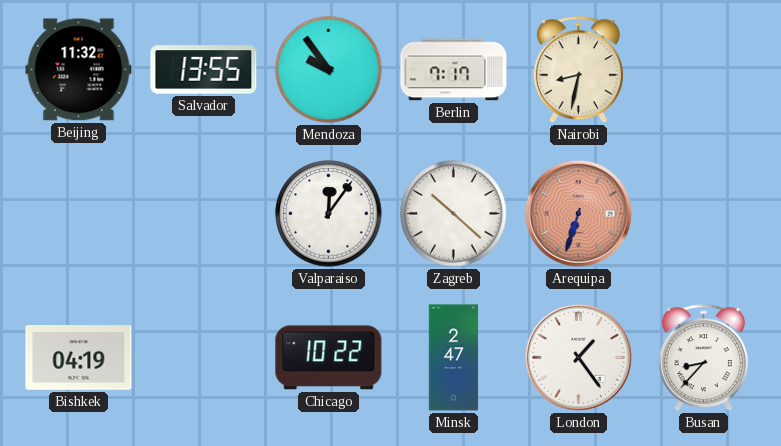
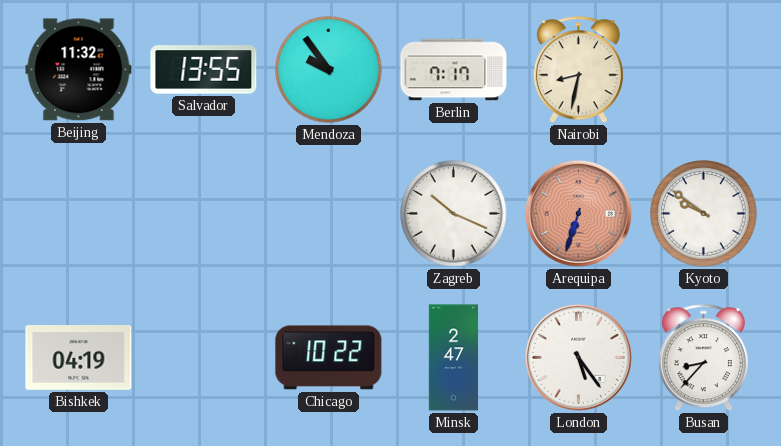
Valparaiso: 12:06 -> none
Zagreb: 10:22 -> 10:19
Kyoto: none -> 9:51
London: 1:24 -> 5:24
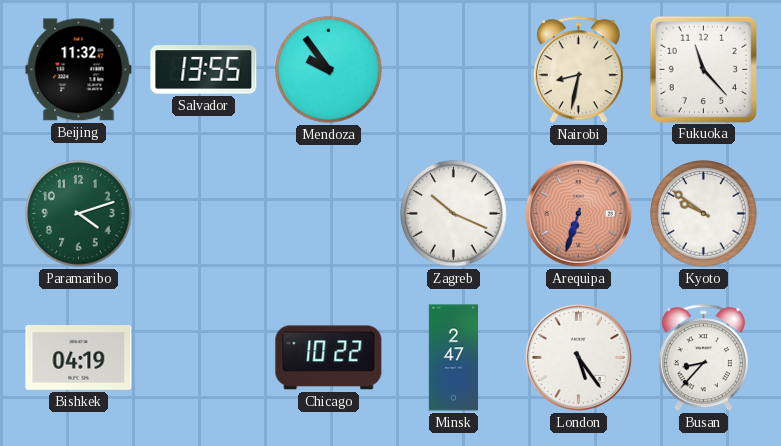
Berlin: 7:17 -> none
Fukuoka: none -> 11:23
Paramaribo: none -> 4:12
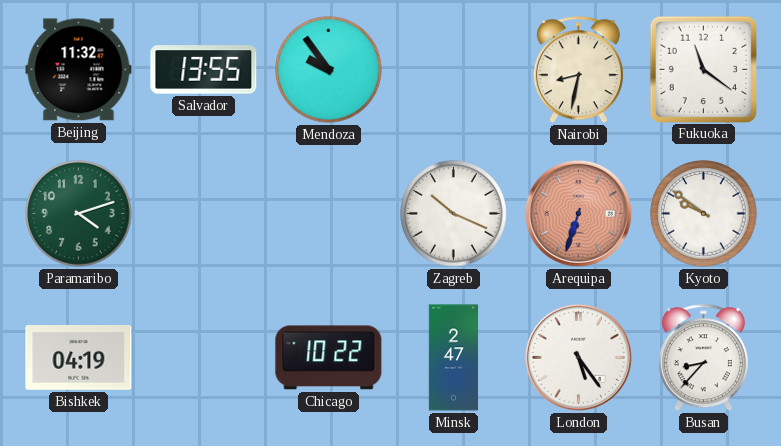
Fukuoka: 11:23 -> 11:21
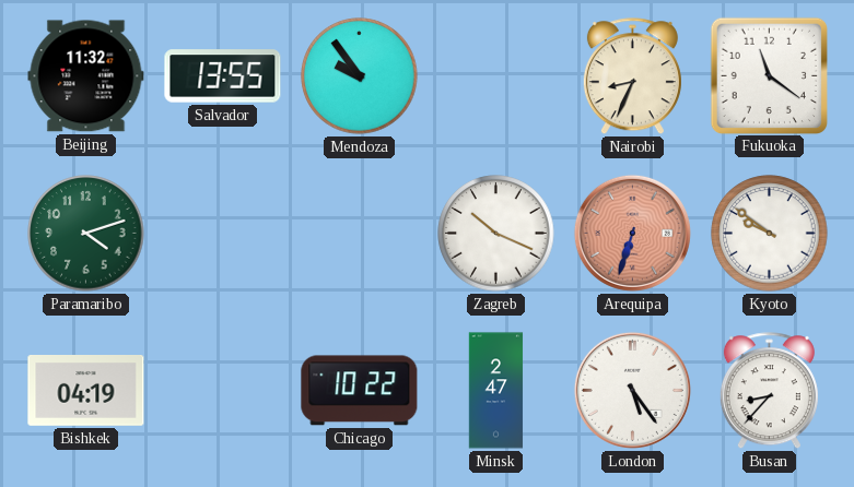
Nairobi: 8:32 -> 8:34
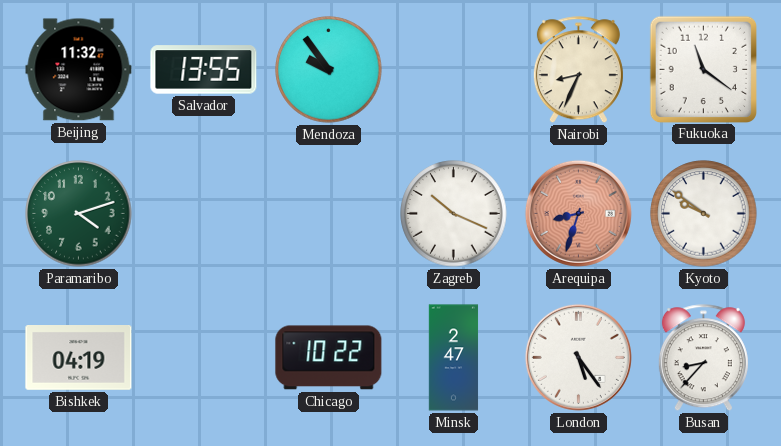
Arequipa: 6:33 -> 8:33
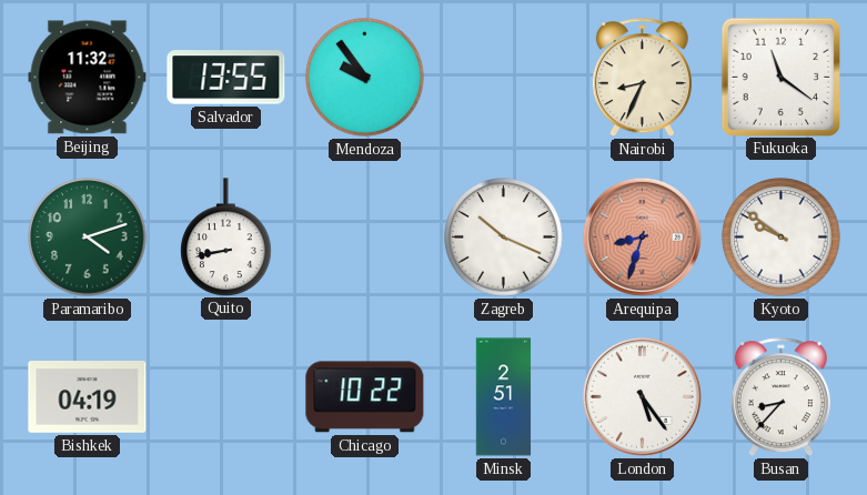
Quito: none -> 8:43
Minsk: 2:47 -> 2:51
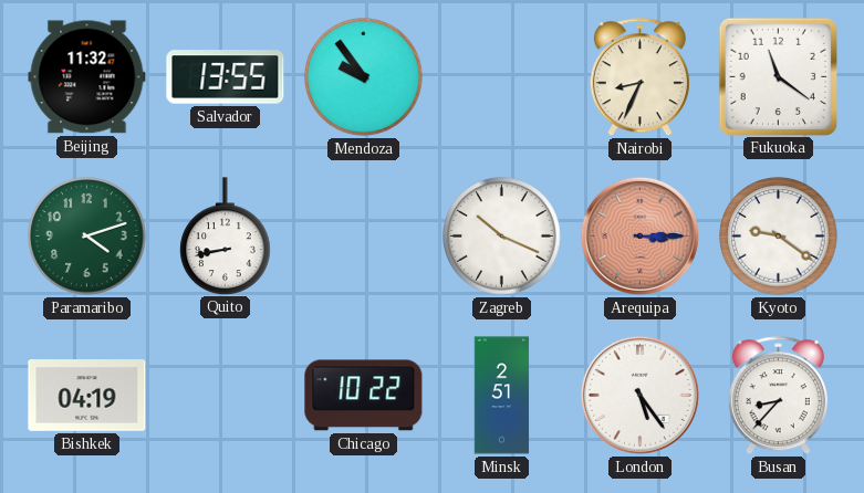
Arequipa: 8:33 -> 3:15
Kyoto: 9:51 -> 9:21
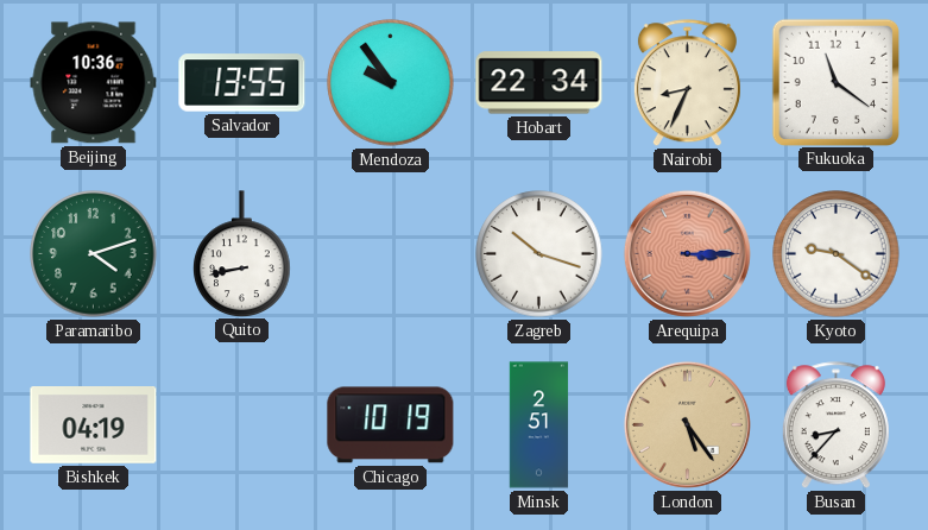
Beijing: 11:32 -> 10:36
Hobart: none -> 22:34
Zagreb: 10:19 -> 10:18
Chicago: 10:22 -> 10:19
London dial: white -> champagne
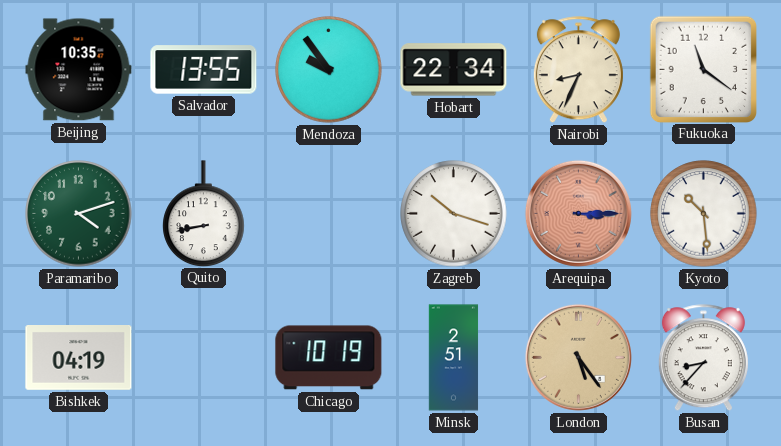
Beijing: 10:36 -> 10:35
Kyoto: 9:21 -> 10:29
